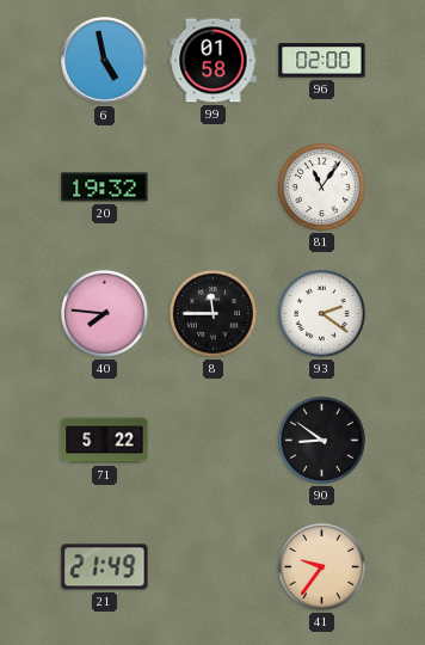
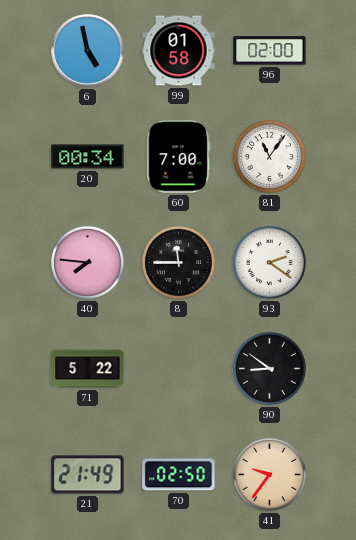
20: 19:32 -> 00:34
60: none -> 7:00
70: none -> 02:50
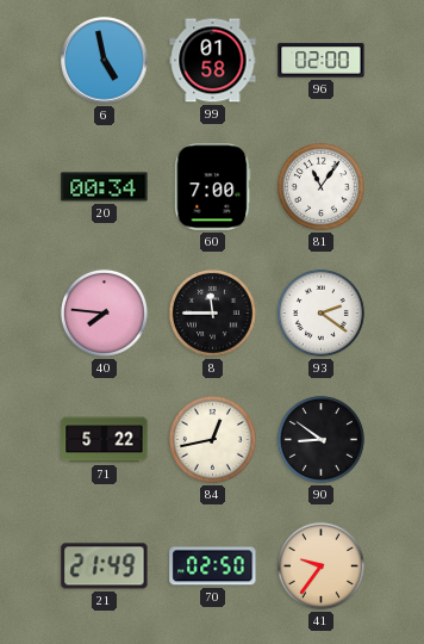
84: none -> 12:43
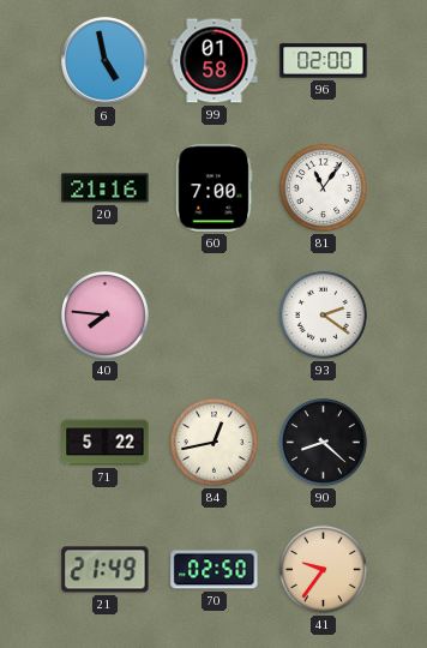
20: 00:34 -> 21:16
8: 11:45 -> none
90: 8:51 -> 8:22
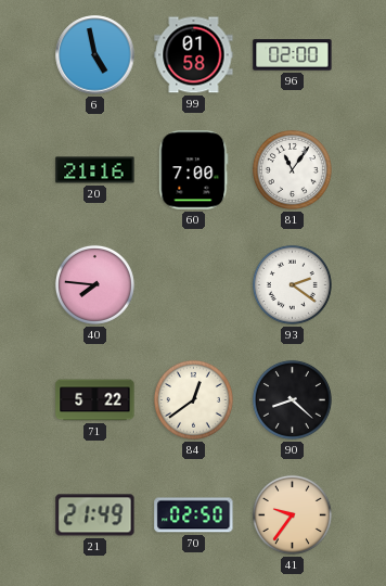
84: 12:43 -> 12:39
